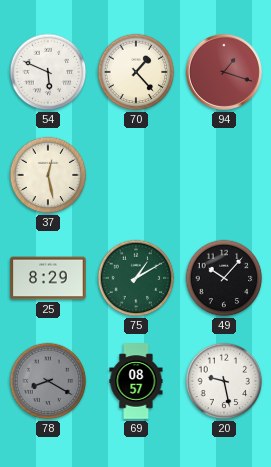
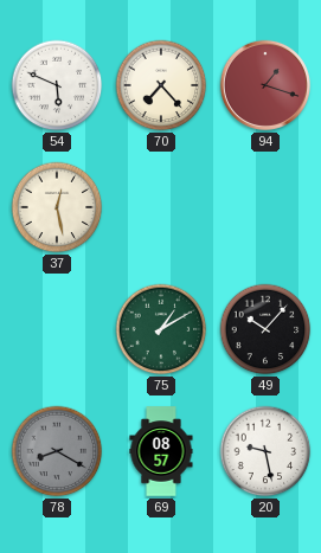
70: 1:23 -> 7:23
25: 8:29 -> none
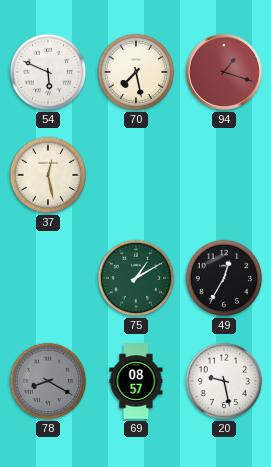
70: 7:23 -> 7:28
49: 10:07 -> 12:35
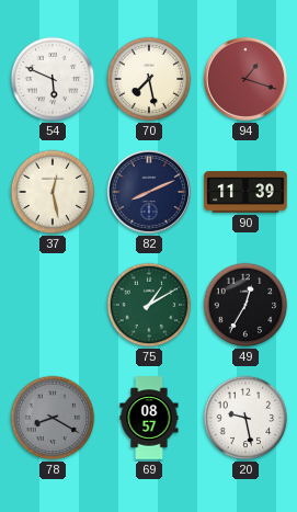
82: none -> 8:11
90: none -> 11:39
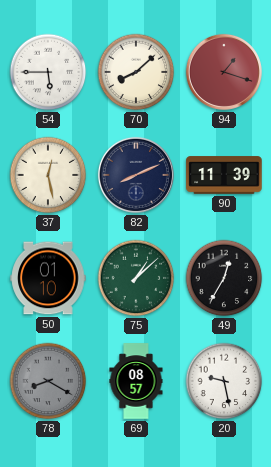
54: 5:49 -> 5:45
70: 7:28 -> 8:08
50: none -> 01:10
75: 1:10 -> 1:08
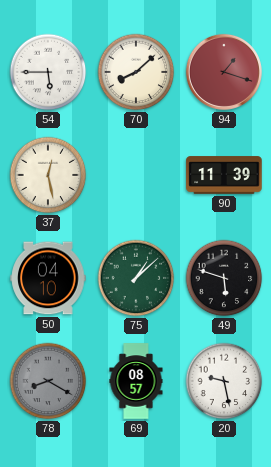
82: 8:11 -> none
50: 01:10 -> 04:10
49: 12:35 -> 5:48
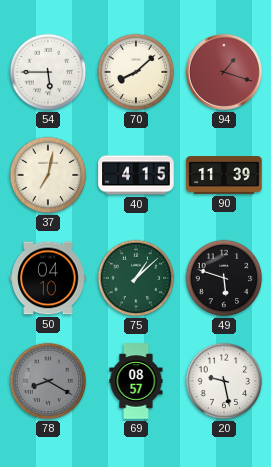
37: 12:28 -> 7:02
40: none -> 4:15
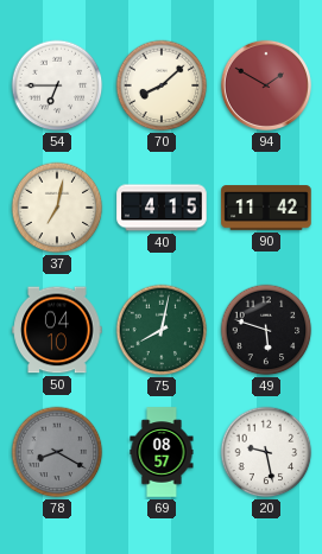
54: 5:45 -> 6:45
94: 1:18 -> 1:50
90: 11:39 -> 11:42
75: 1:08 -> 8:02
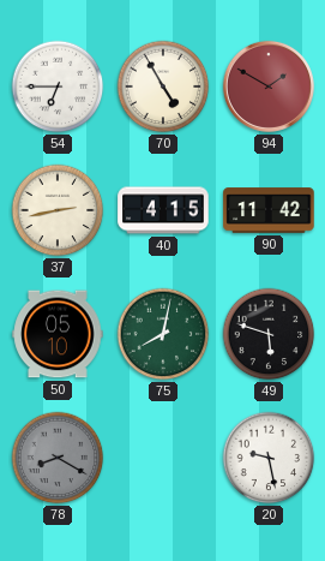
70: 8:08 -> 4:55
37: 7:02 -> 2:43
50: 04:10 -> 05:10
69: 08:57 -> none
